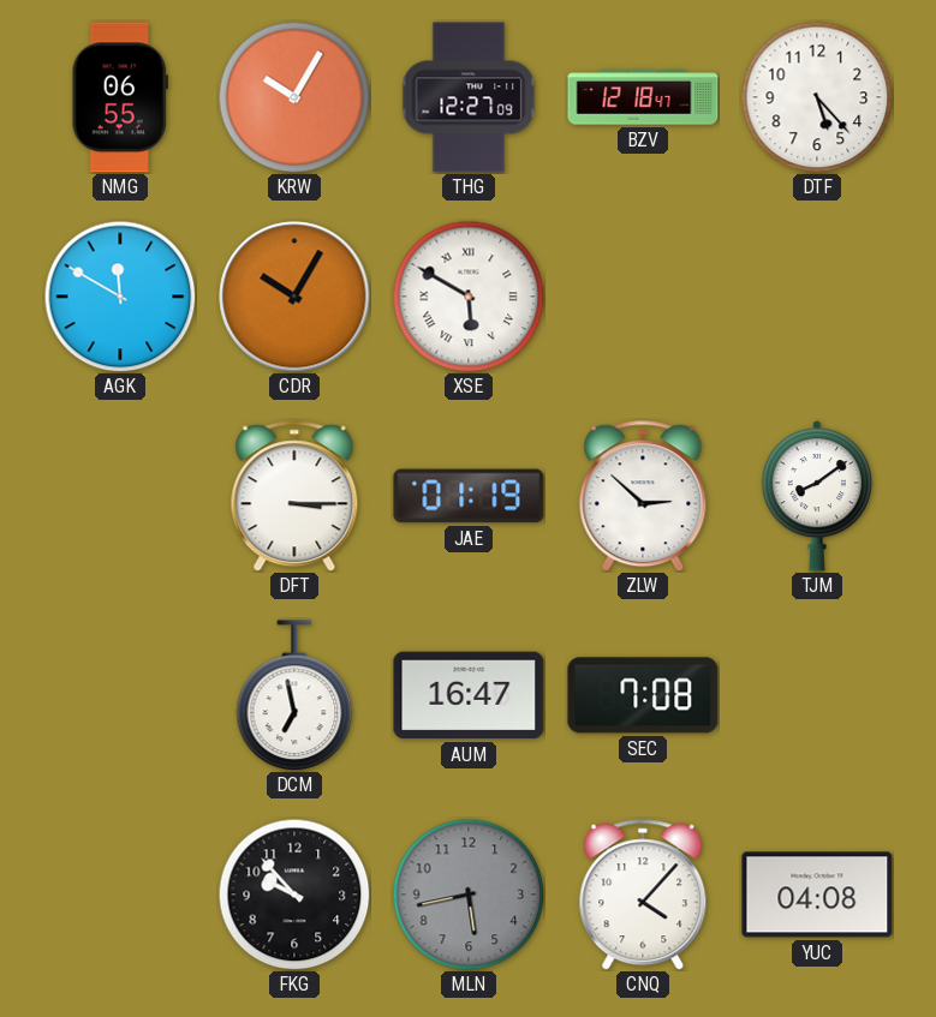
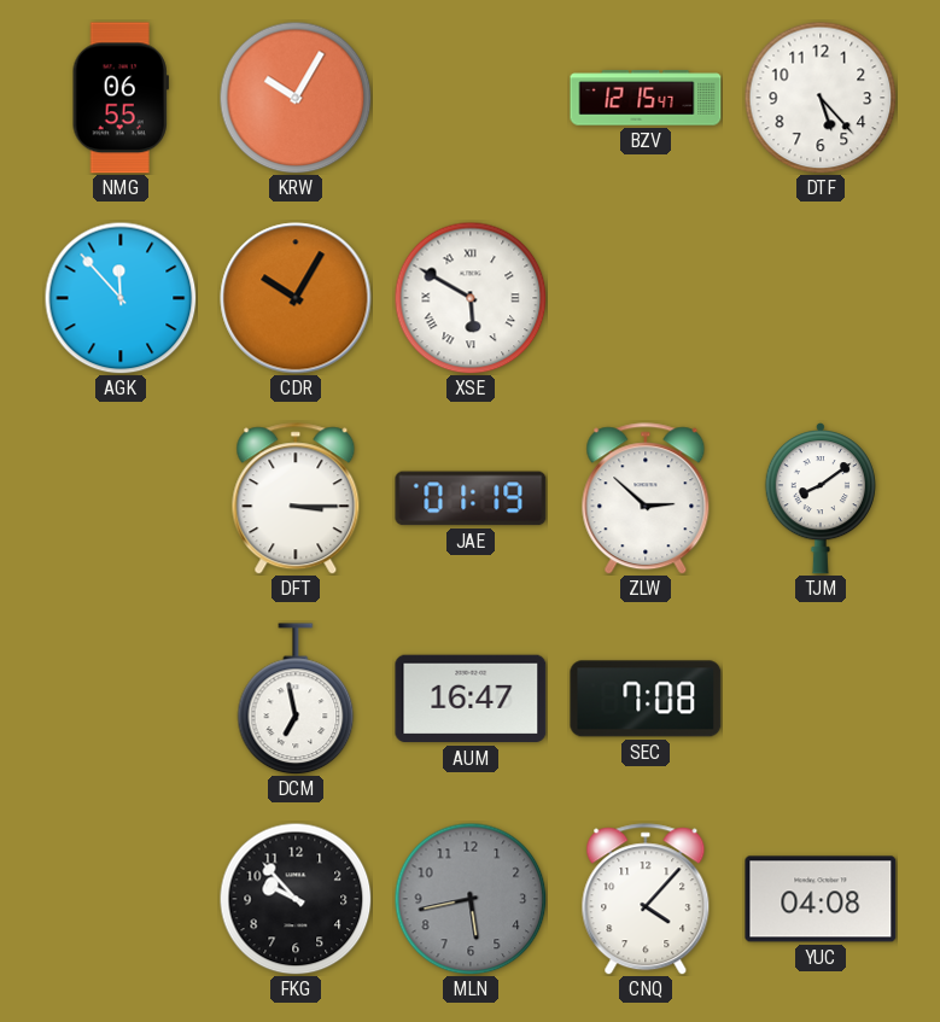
THG: 12:27 -> none
BZV: 12:18 -> 12:15
AGK: 11:50 -> 11:53
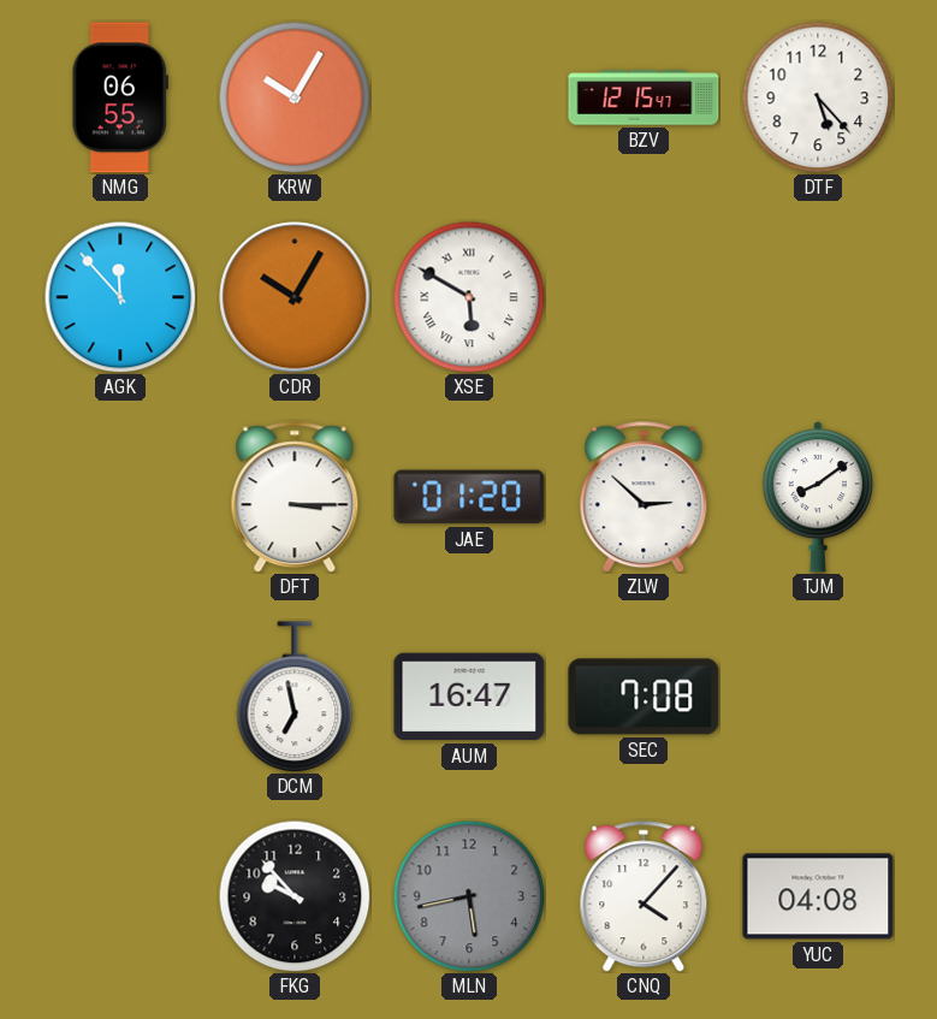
JAE: 01:19 -> 01:20
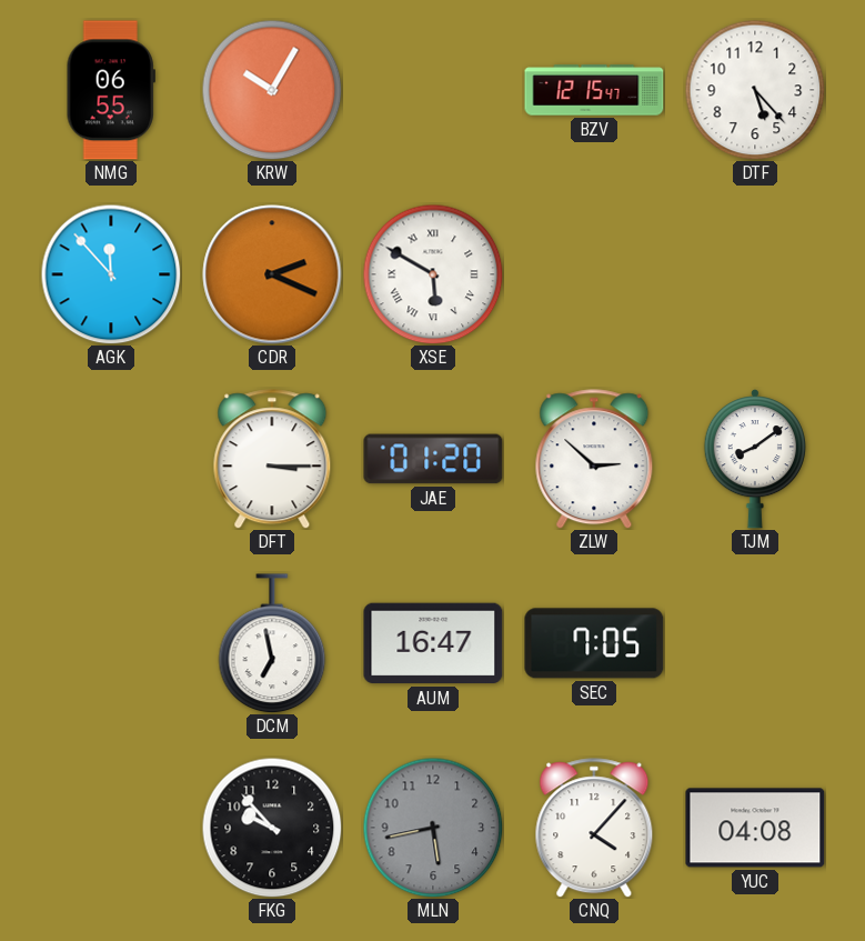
CDR: 10:05 -> 2:19
SEC: 7:08 -> 7:05
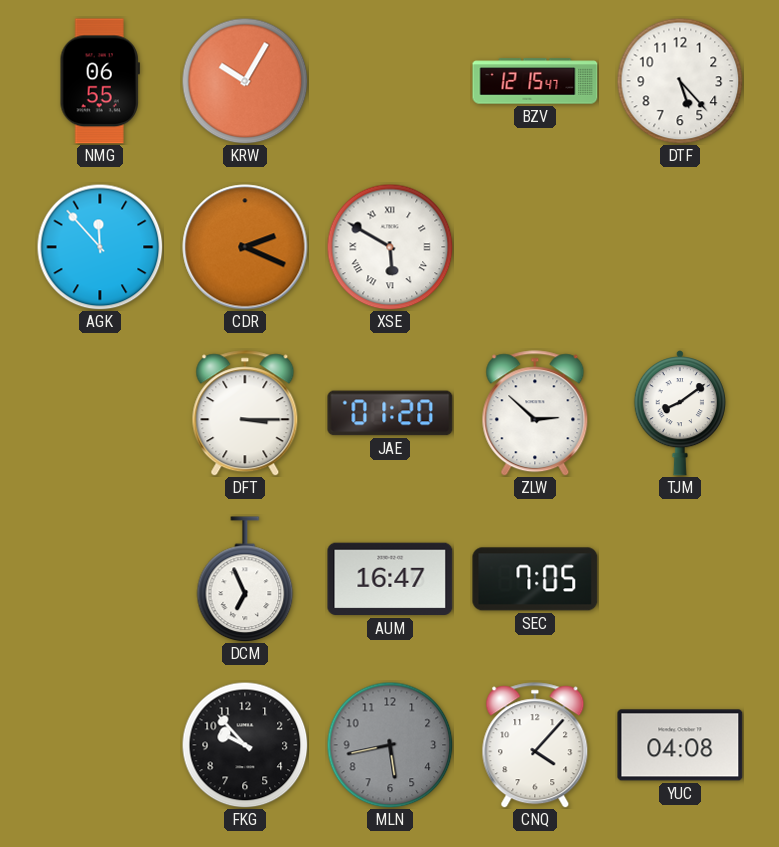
DCM: 6:58 -> 6:56
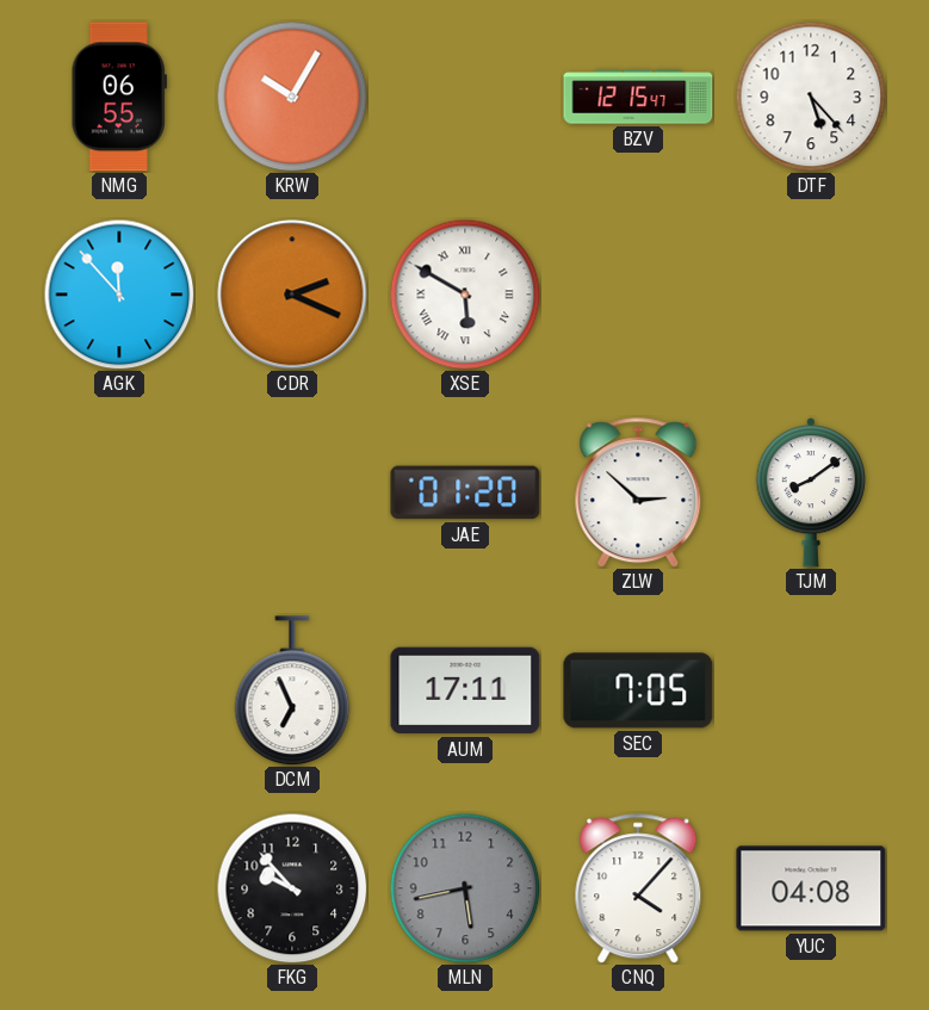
DFT: 3:15 -> none
AUM: 16:47 -> 17:11
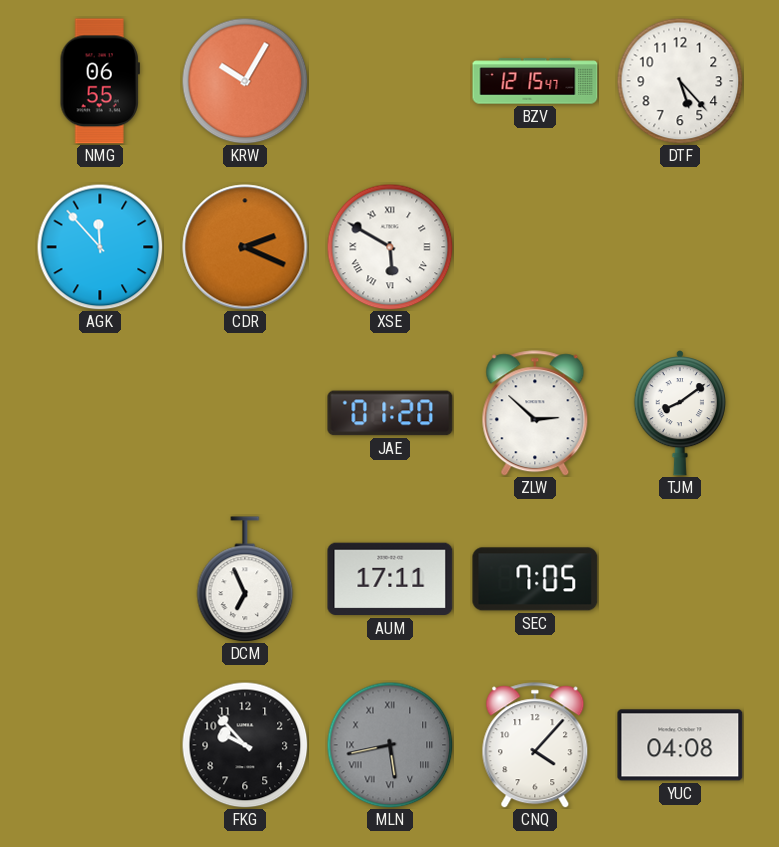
MLN numerals: Arabic -> Roman
